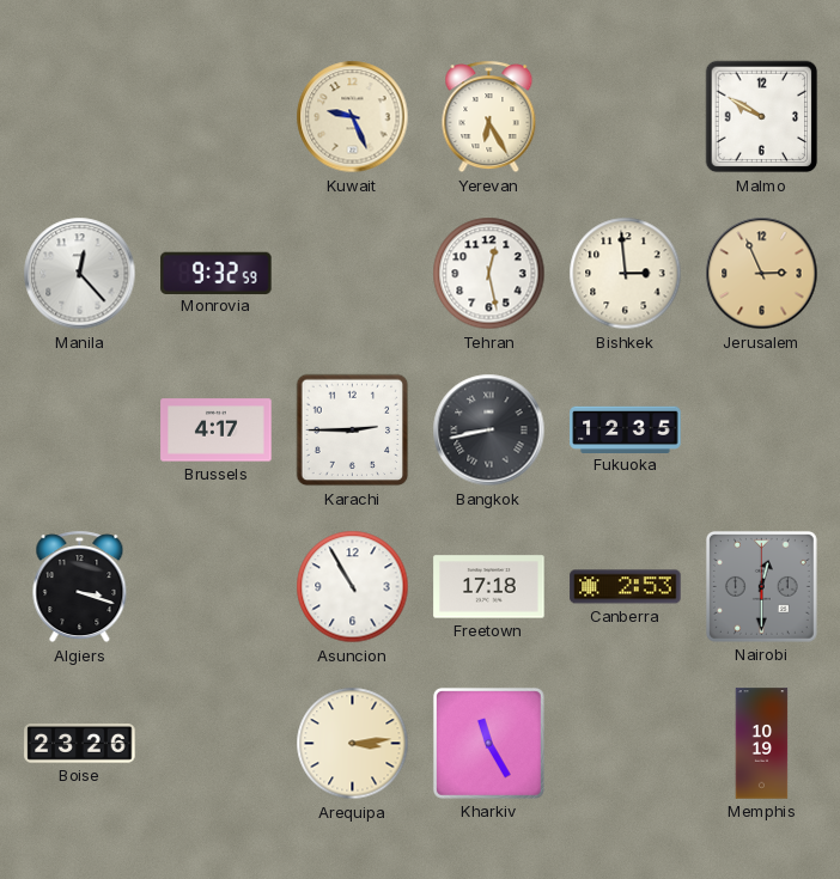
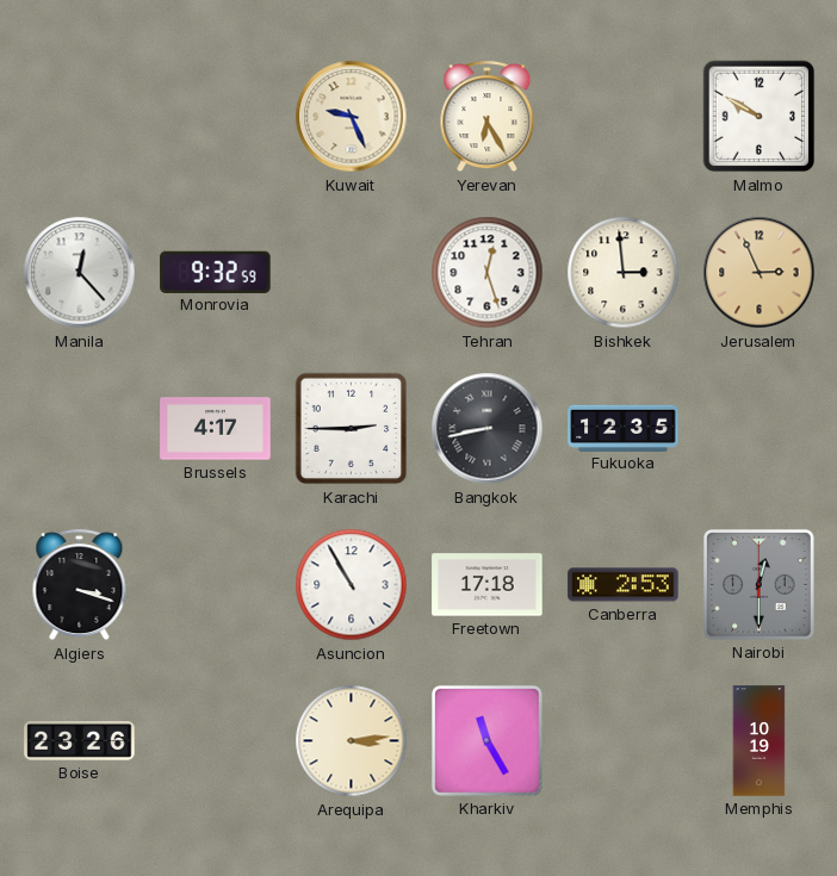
Tehran: 12:28 -> 12:27
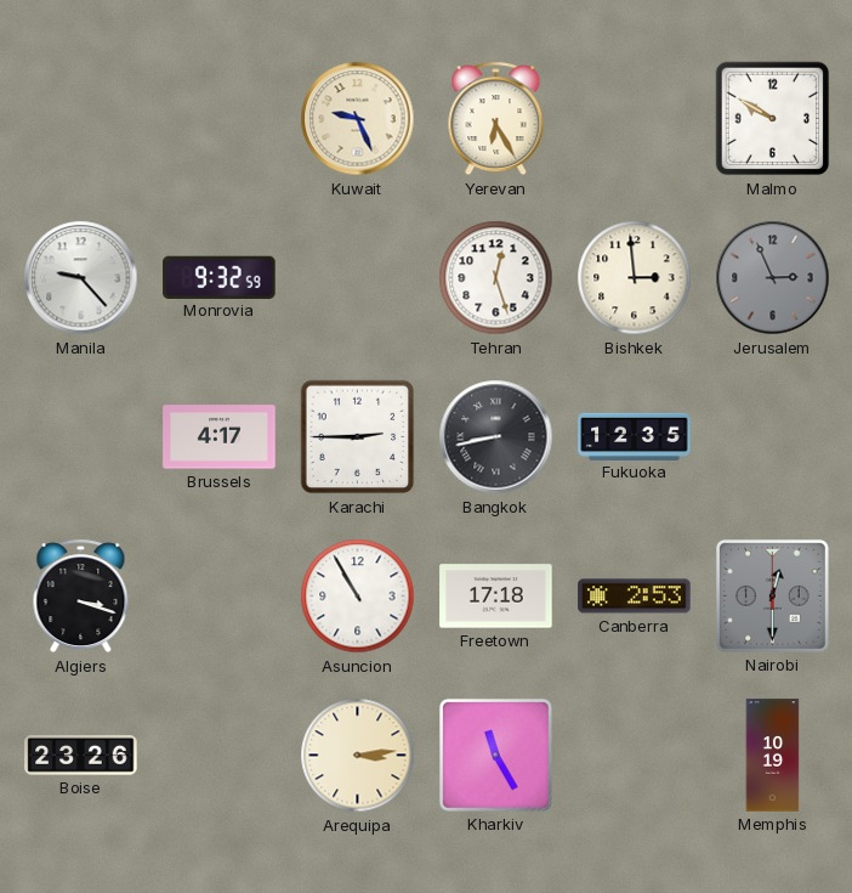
Manila: 12:23 -> 9:23
Jerusalem dial: champagne -> grey
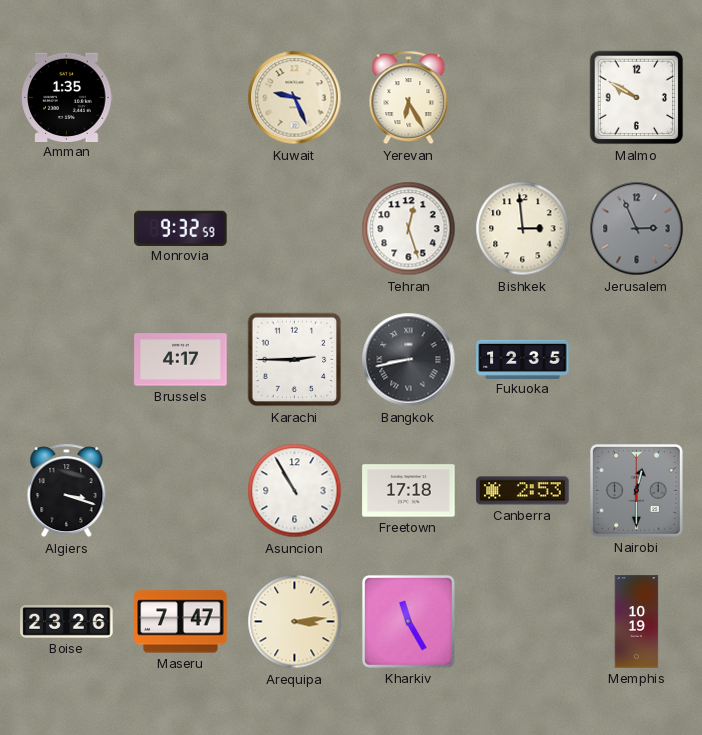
Amman: none -> 1:35
Manila: 9:23 -> none
Maseru: none -> 7:47
